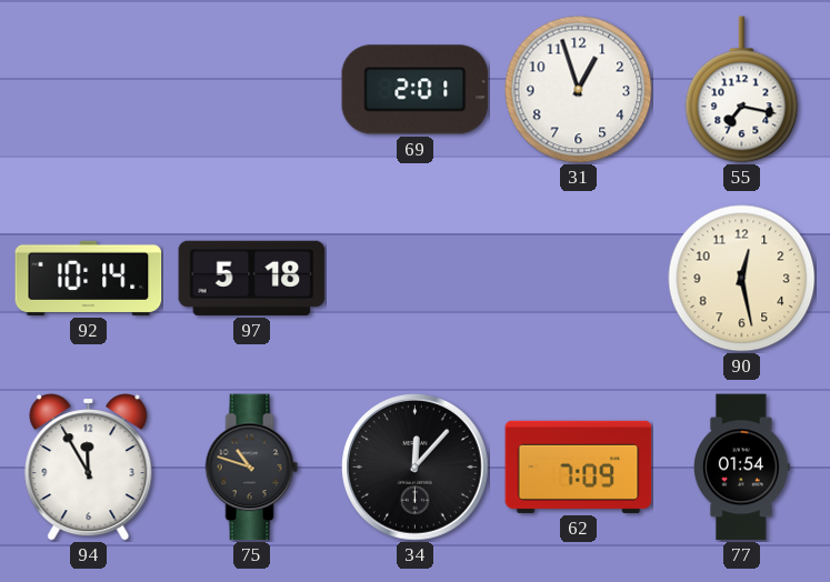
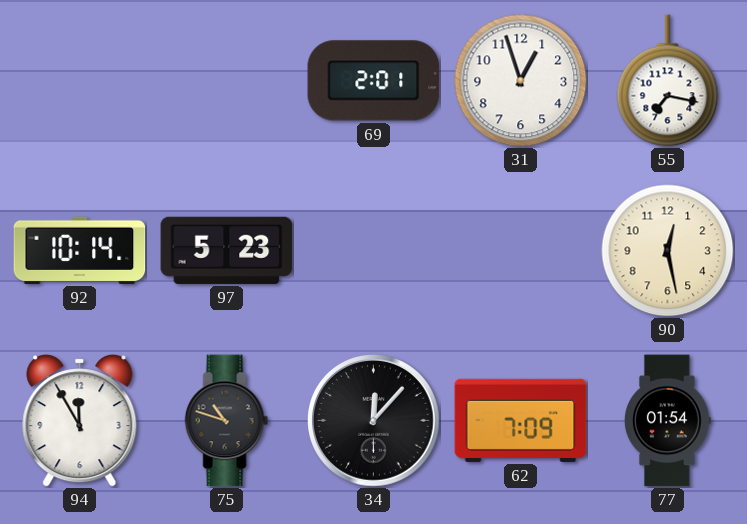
97: 5:18 -> 5:23
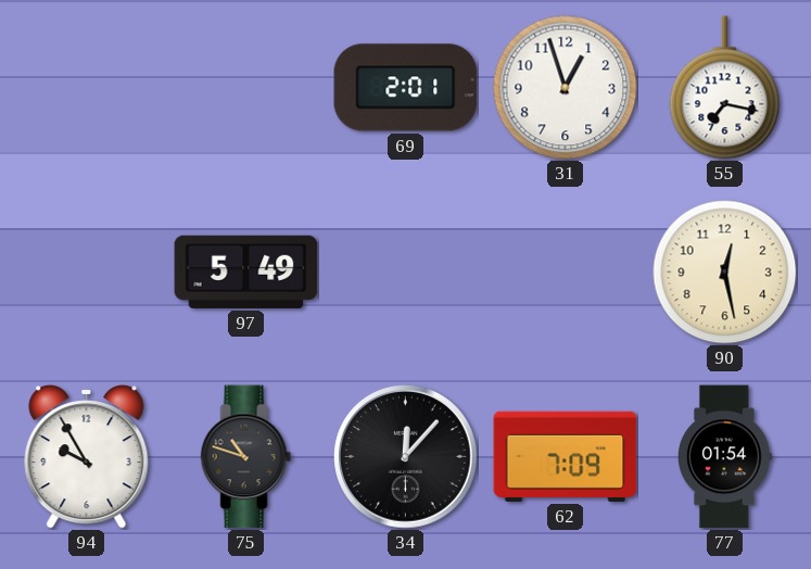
92: 10:14 -> none
97: 5:23 -> 5:49
94: 11:55 -> 9:55
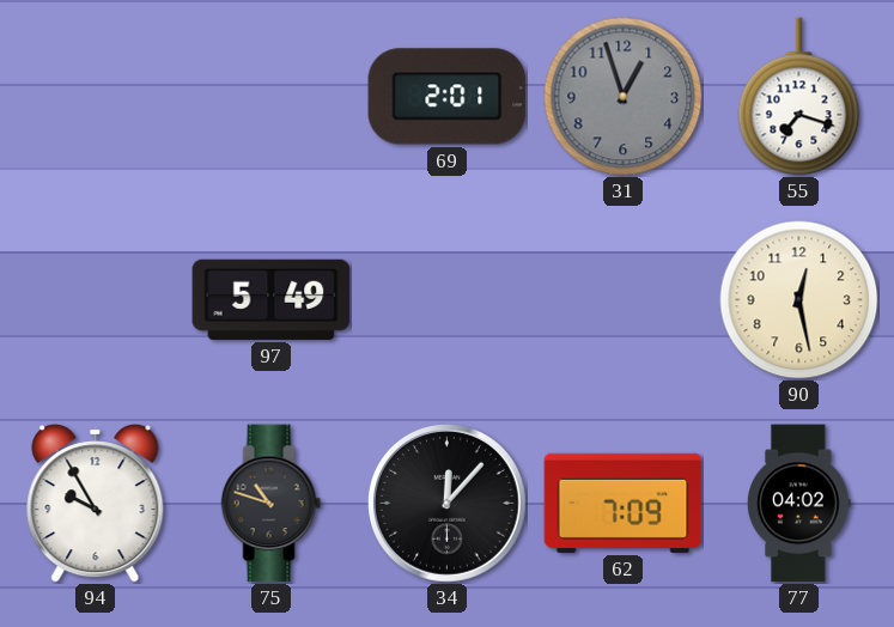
31 dial: white -> grey
55: 7:17 -> 7:18
77: 01:54 -> 04:02
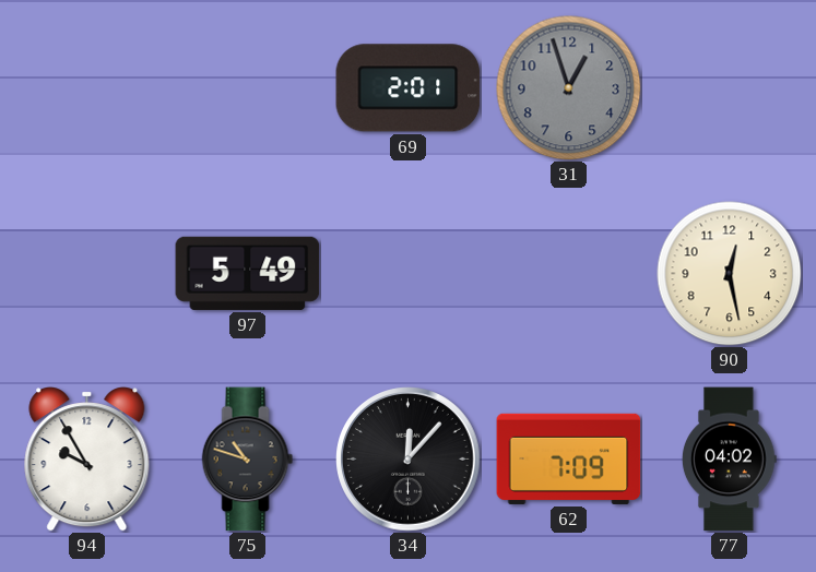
55: 7:18 -> none
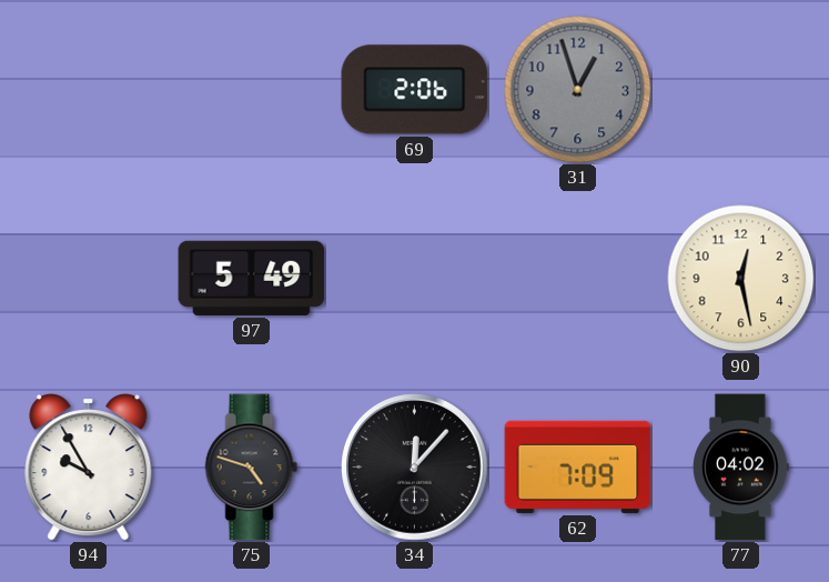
69: 2:01 -> 2:06
75: 10:48 -> 4:48
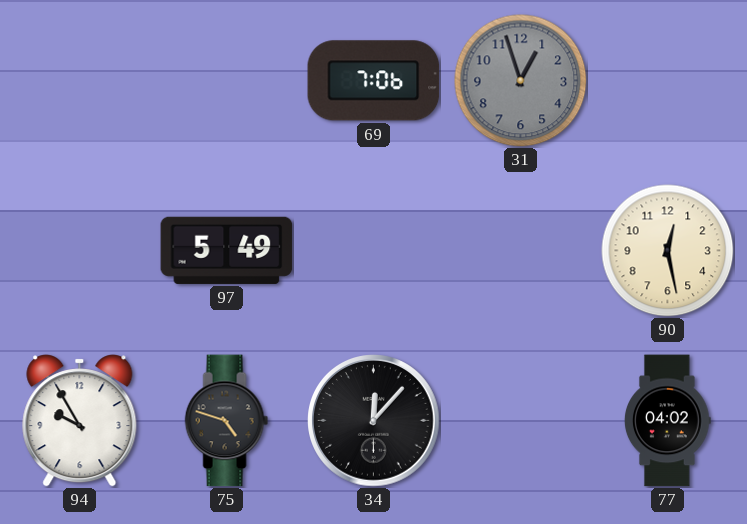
69: 2:06 -> 7:06
62: 7:09 -> none
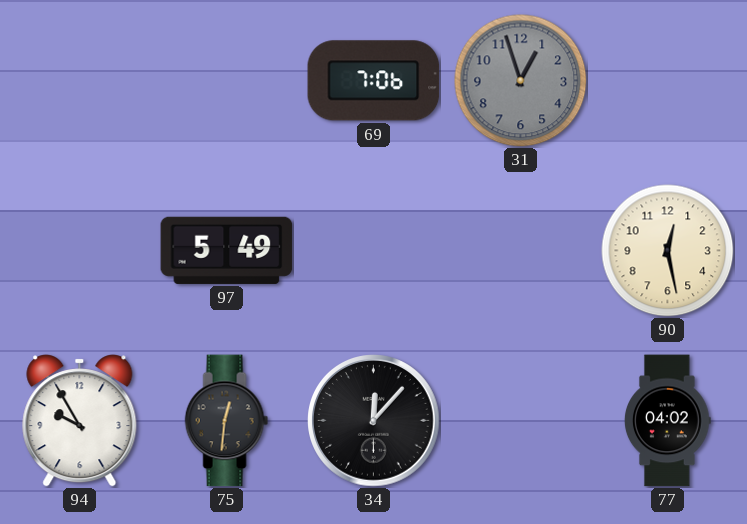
75: 4:48 -> 12:31
